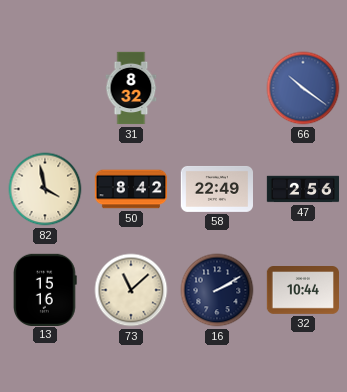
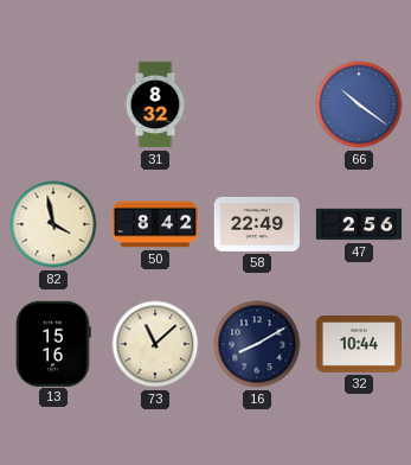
16: 2:10 -> 8:10
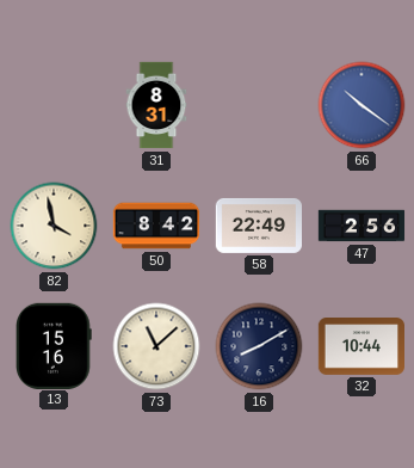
31: 8:32 -> 8:31
